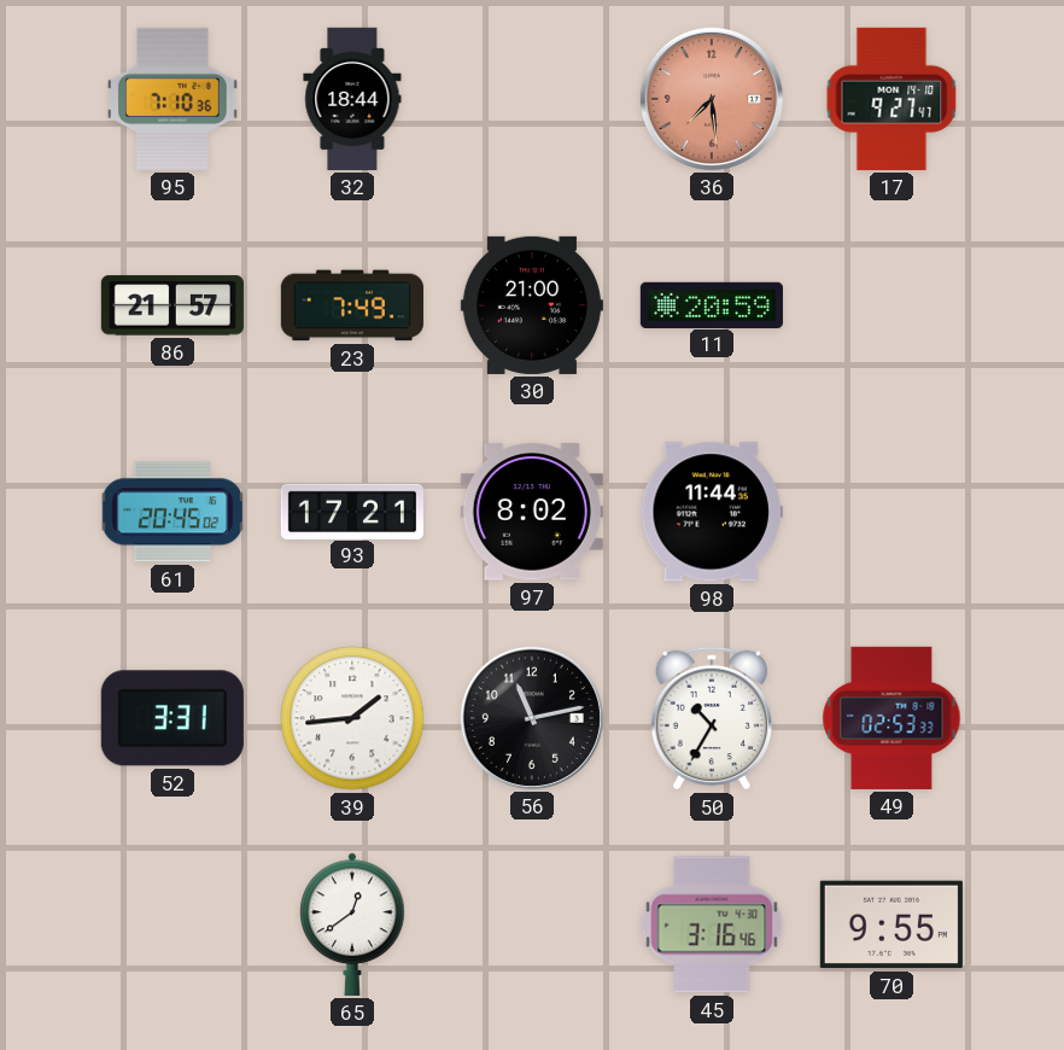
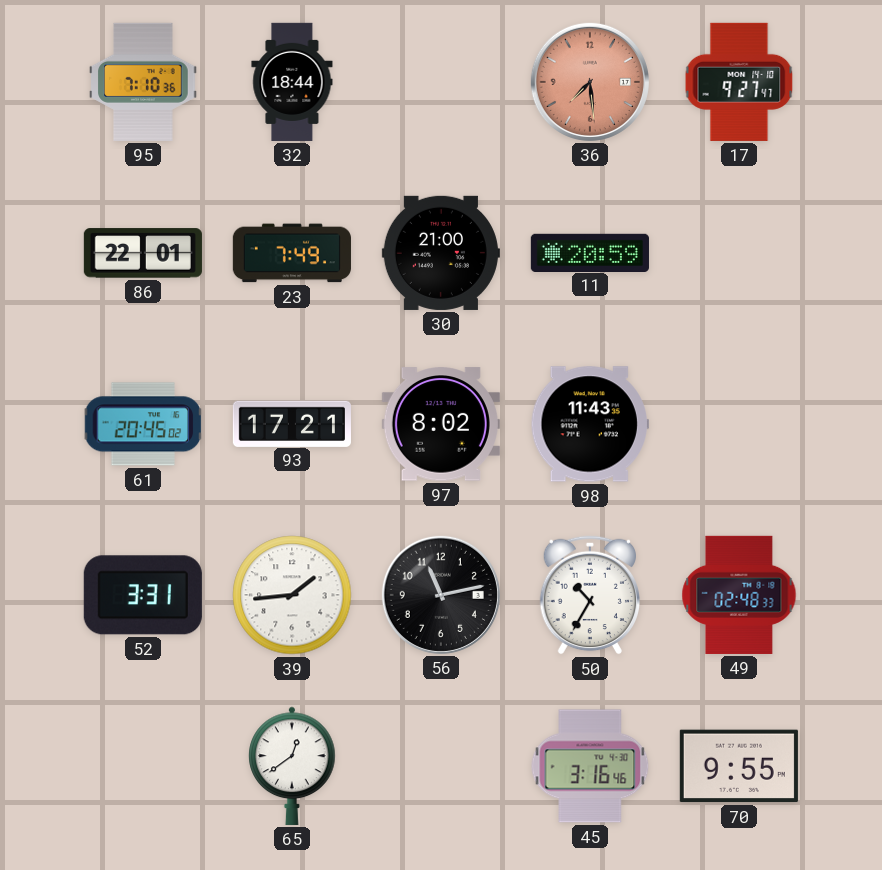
86: 21:57 -> 22:01
98: 11:44 -> 11:43
49: 02:53 -> 02:48
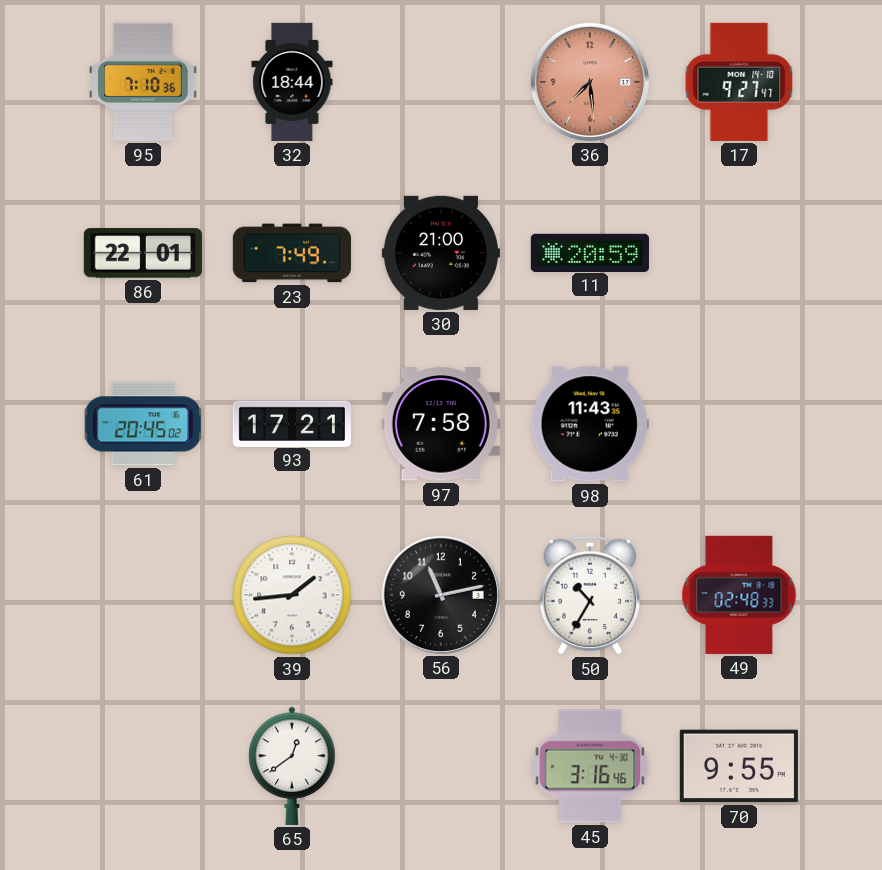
97: 8:02 -> 7:58
52: 3:31 -> none
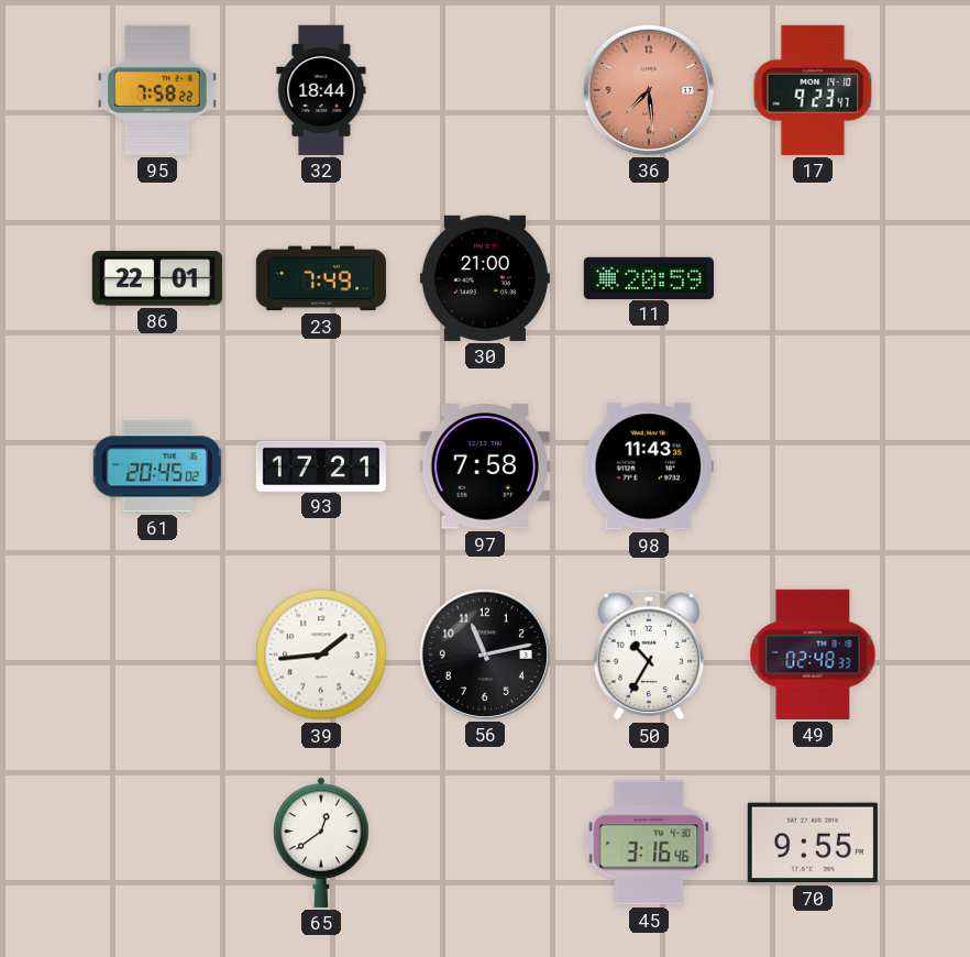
95: 7:10 -> 7:58
17: 9:27 -> 9:23
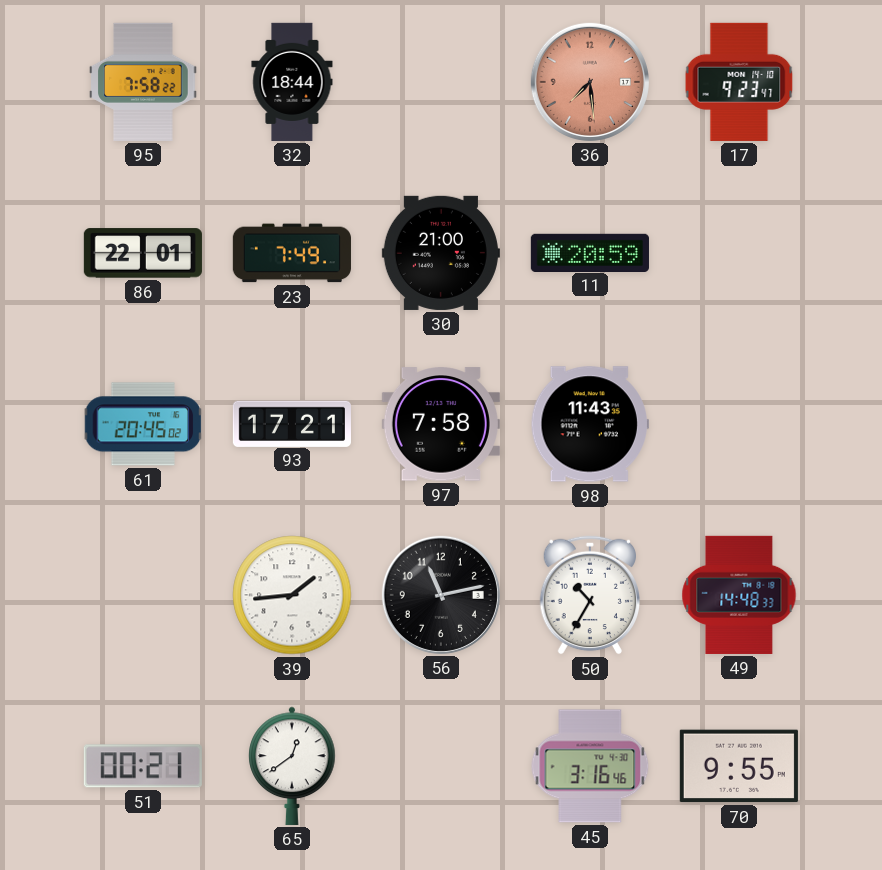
49: 02:48 -> 14:48
51: none -> 00:21
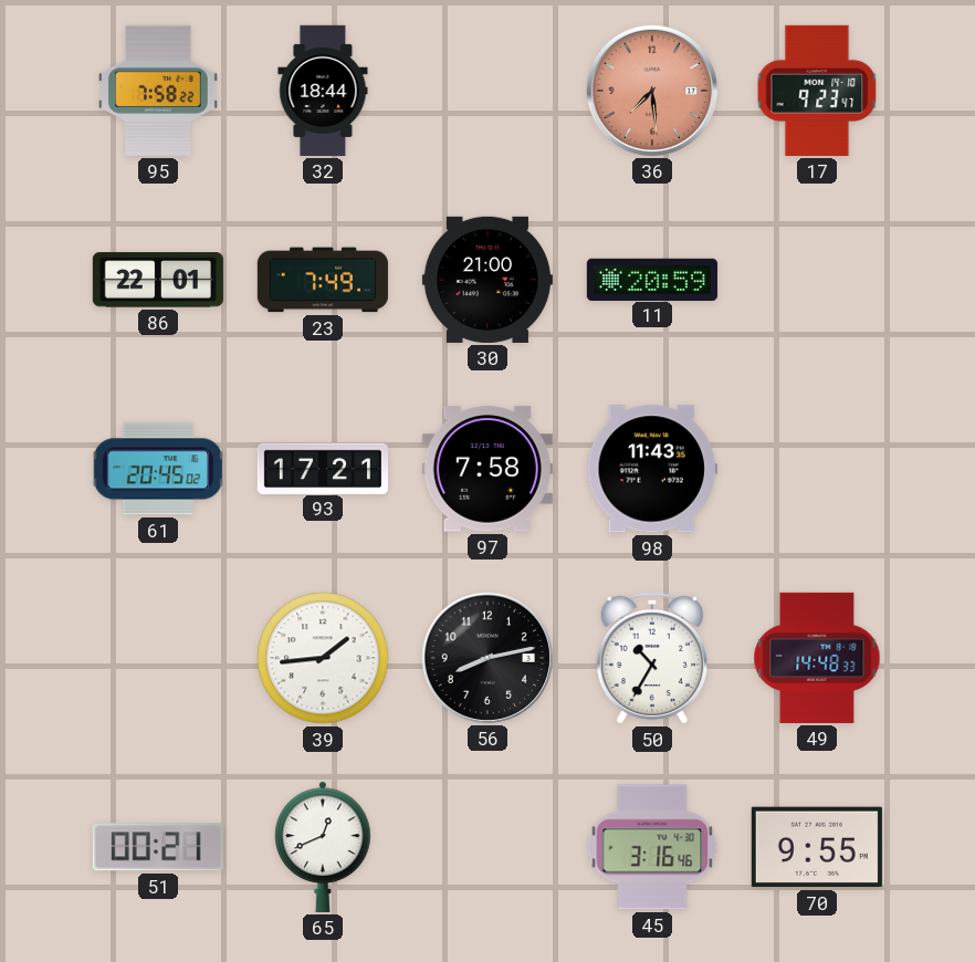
56: 11:13 -> 8:13
65: 12:39 -> 12:41
